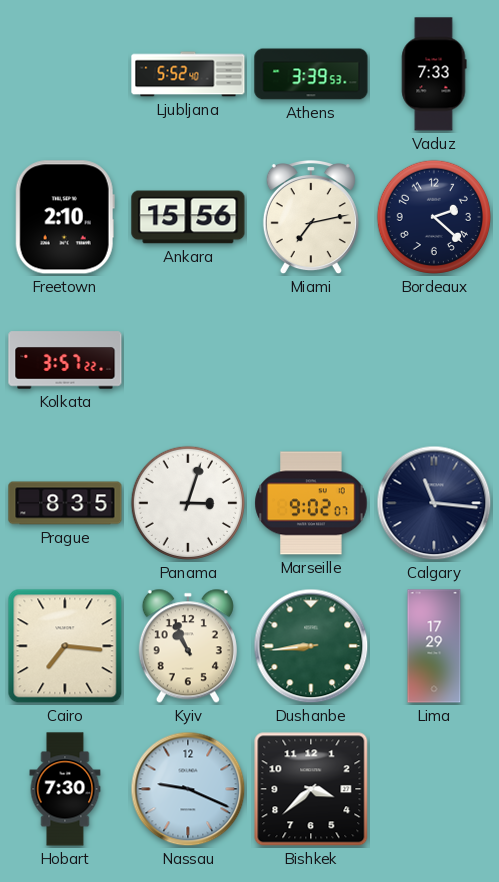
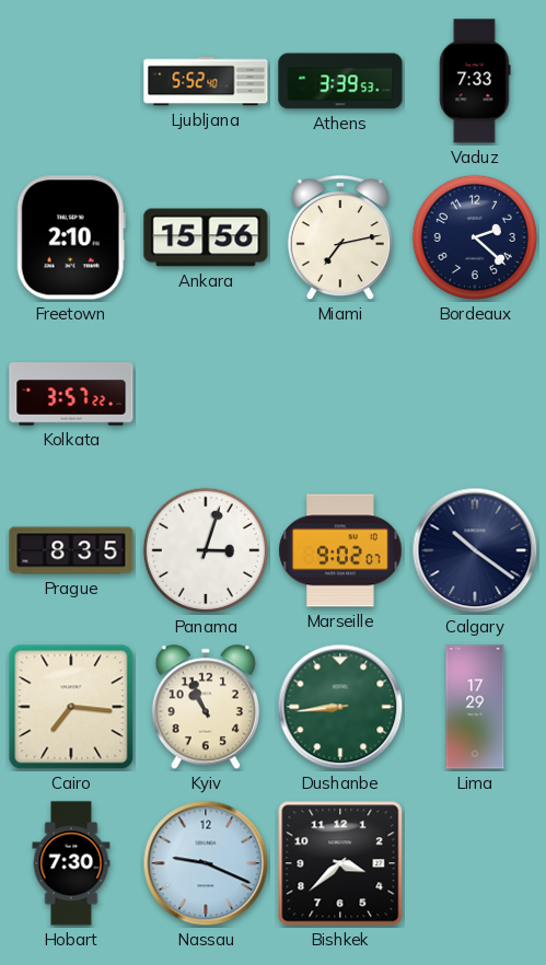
Calgary: 11:16 -> 10:21
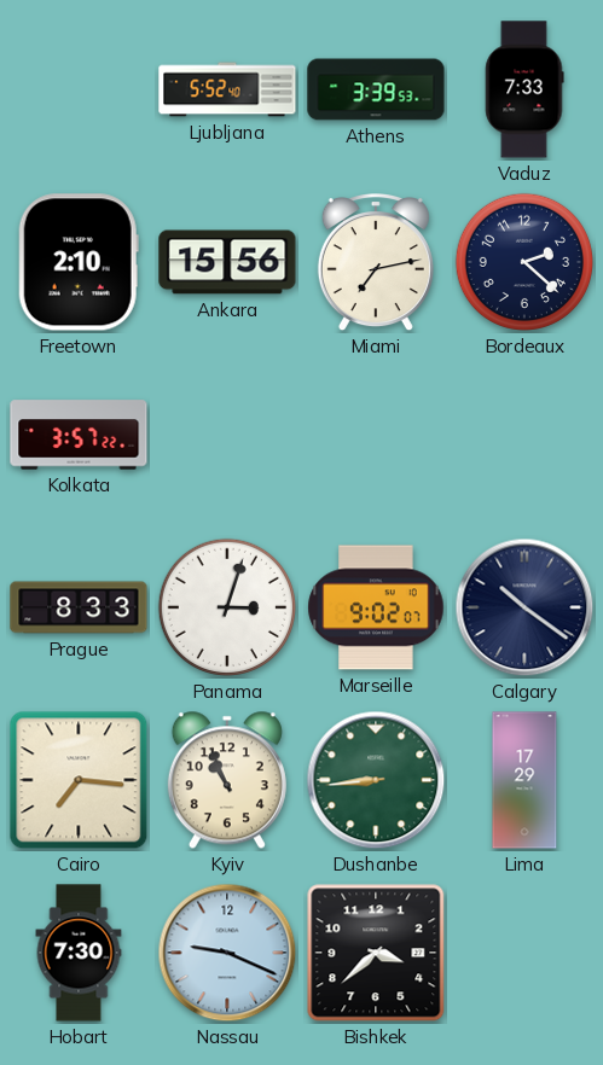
Prague: 8:35 -> 8:33
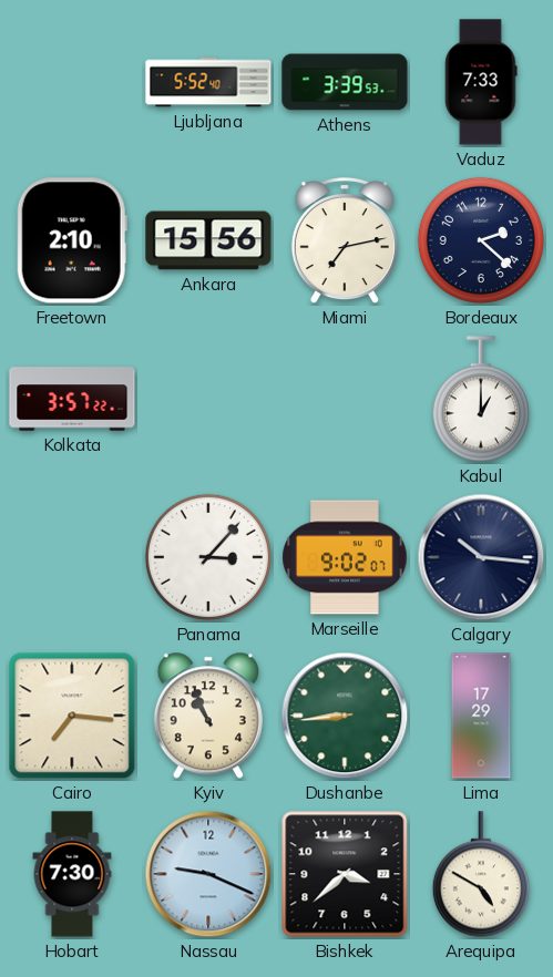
Kabul: none -> 1:00
Prague: 8:33 -> none
Panama: 3:03 -> 3:07
Calgary: 10:21 -> 10:16
Arequipa: none -> 4:50
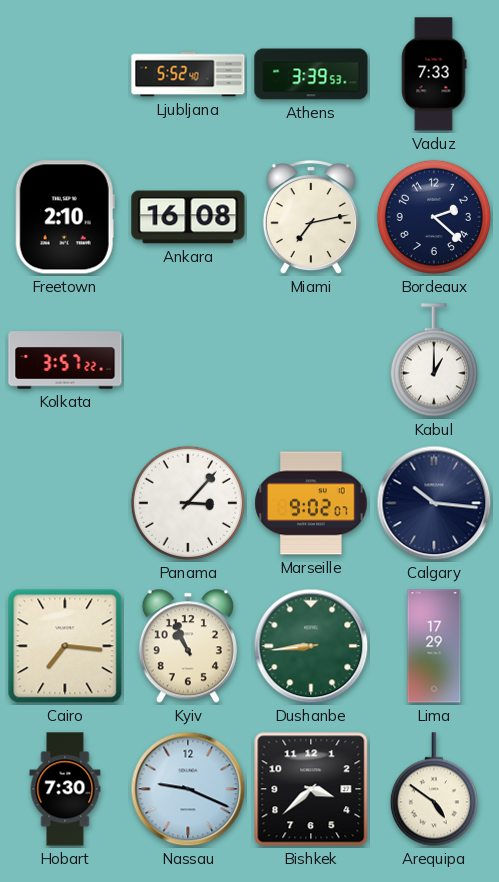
Ankara: 15:56 -> 16:08
Arequipa: 4:50 -> 4:51
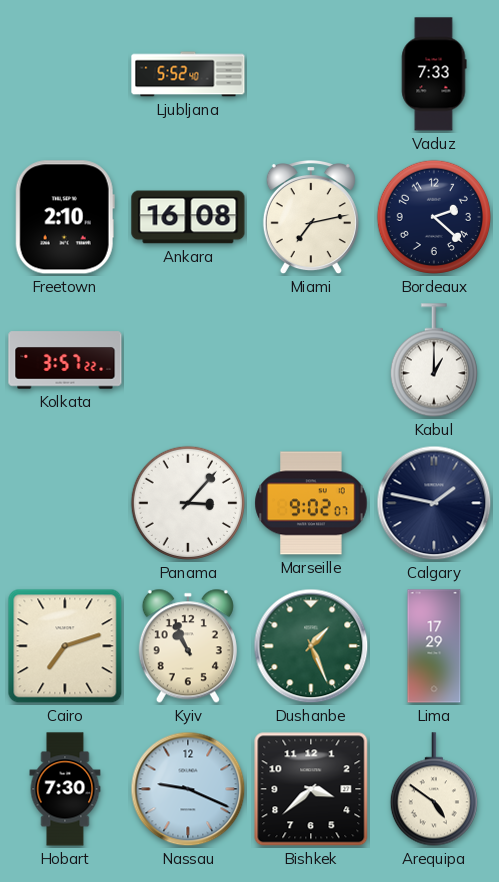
Athens: 3:39 -> none
Calgary: 10:16 -> 1:47
Cairo: 7:16 -> 7:12
Dushanbe: 8:44 -> 1:26
